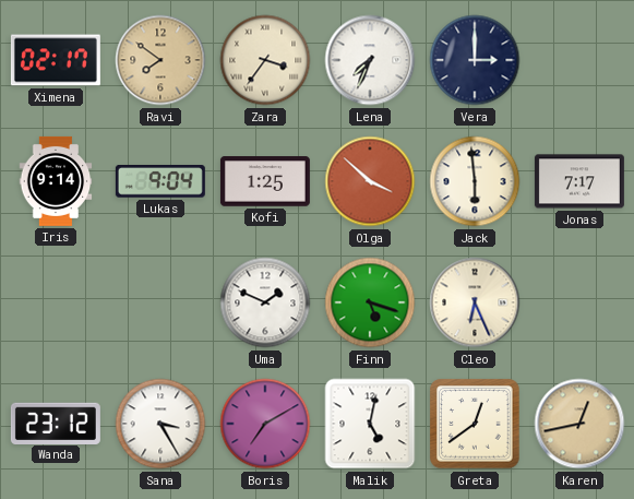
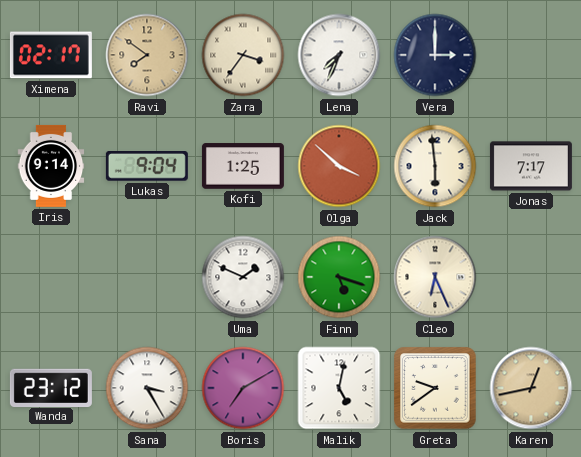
Greta: 12:39 -> 9:39
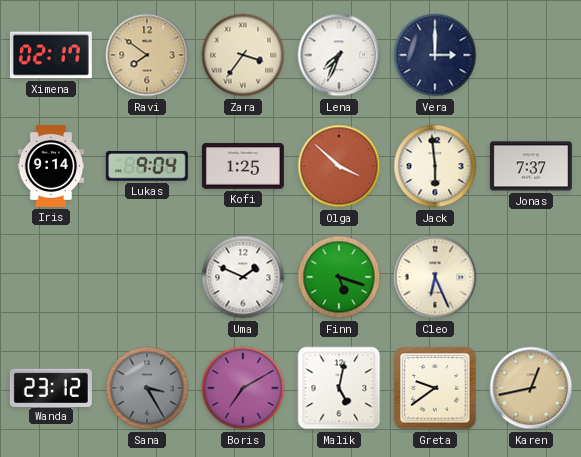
Jonas: 7:17 -> 7:37
Sana dial: white -> grey
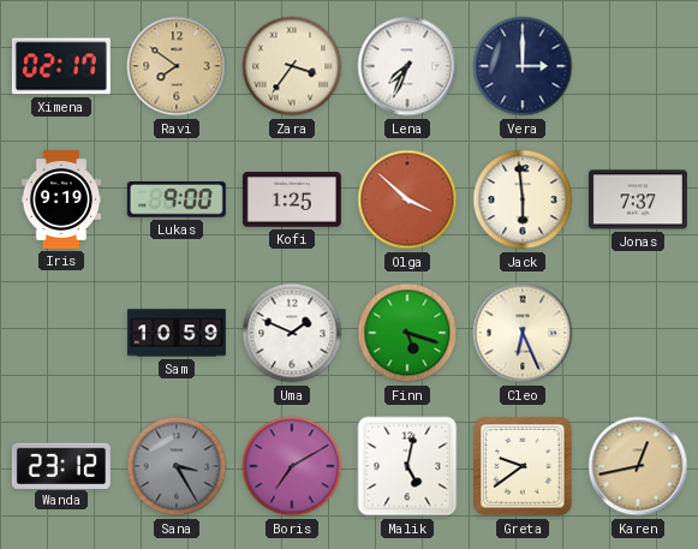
Iris: 9:14 -> 9:19
Lukas: 9:04 -> 9:00
Sam: none -> 10:59
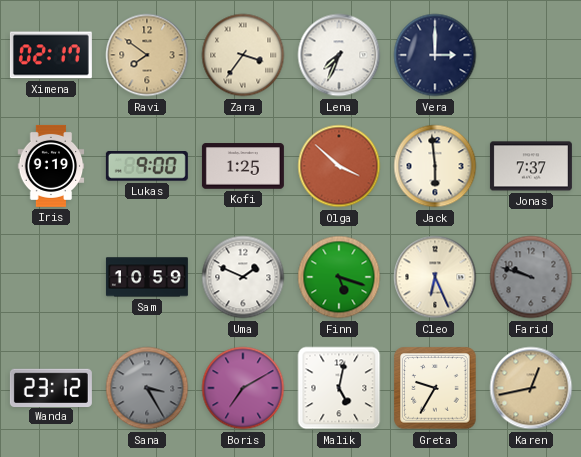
Farid: none -> 9:48
Greta: 9:39 -> 9:35
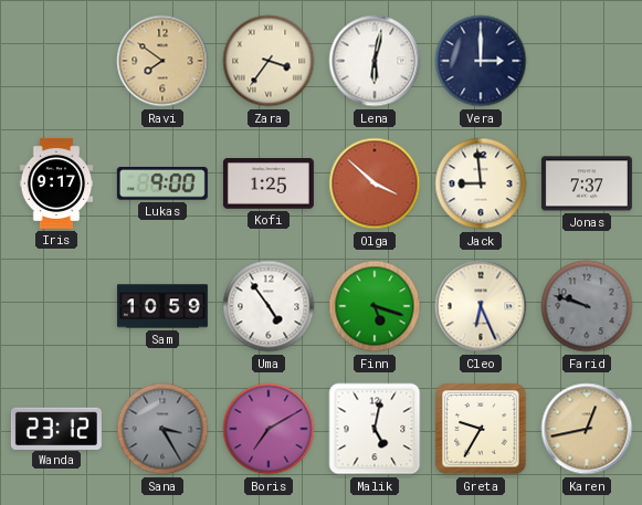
Ximena: 02:17 -> none
Lena: 7:34 -> 6:02
Iris: 9:19 -> 9:17
Jack: 5:59 -> 8:59
Uma: 1:49 -> 4:54
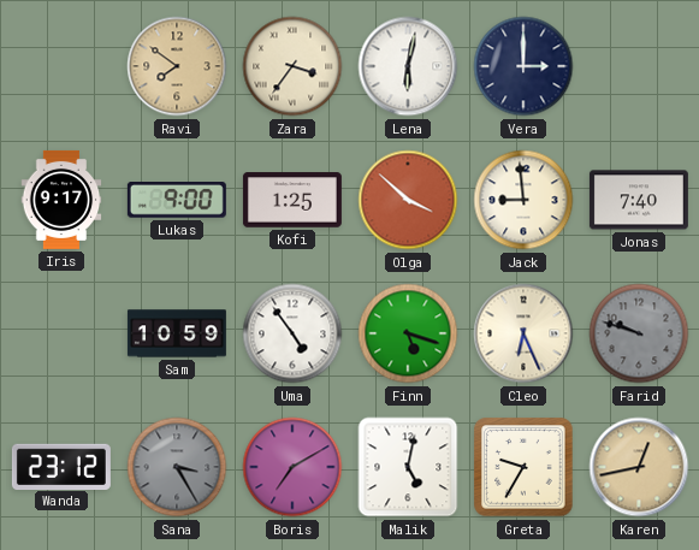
Jonas: 7:37 -> 7:40
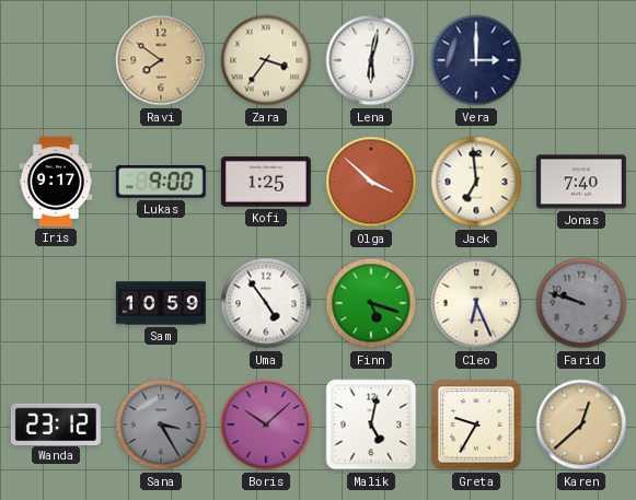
Jack: 8:59 -> 6:59
Boris: 7:10 -> 10:08
Karen: 12:43 -> 12:38
